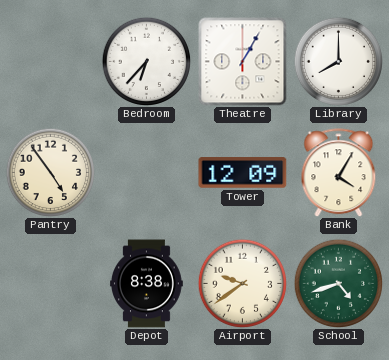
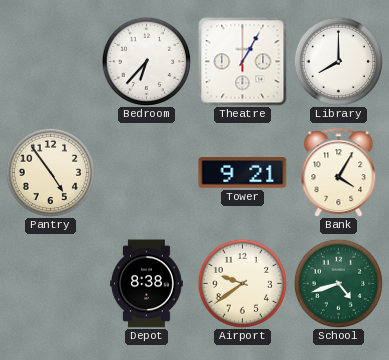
Tower: 12:09 -> 9:21
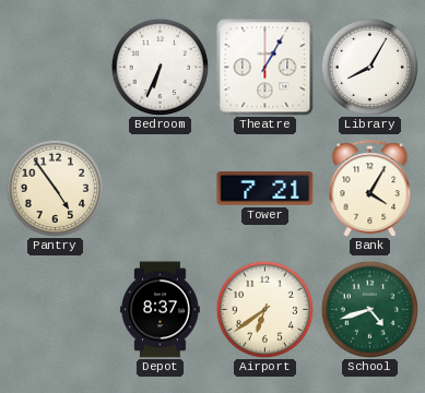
Bedroom: 6:37 -> 6:34
Library: 8:00 -> 8:05
Tower: 9:21 -> 7:21
Depot: 8:38 -> 8:37
Airport: 9:39 -> 6:39
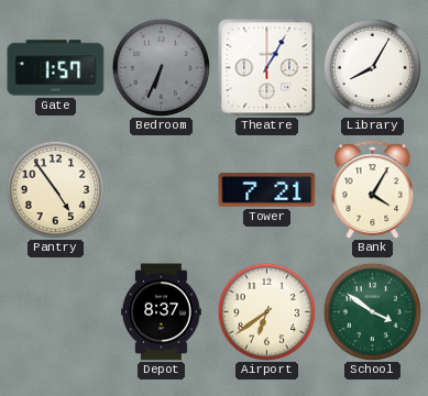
Gate: none -> 1:57
Bedroom dial: white -> grey
School: 4:42 -> 3:51
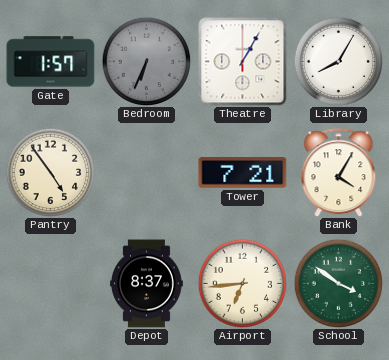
Airport: 6:39 -> 6:44
